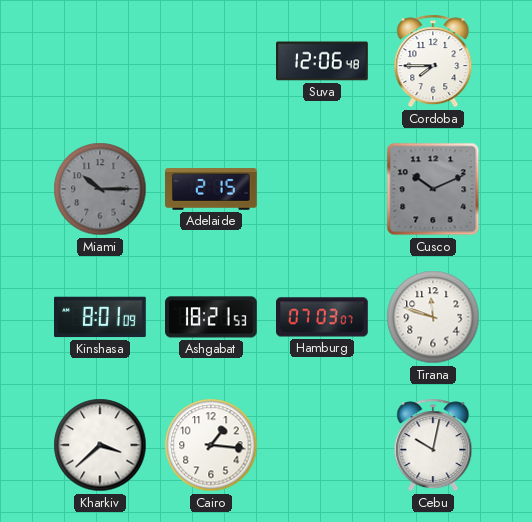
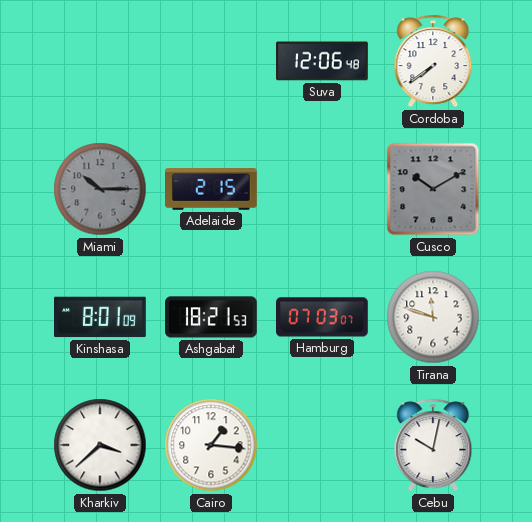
Cordoba: 7:45 -> 7:39
Cusco: 10:11 -> 10:10
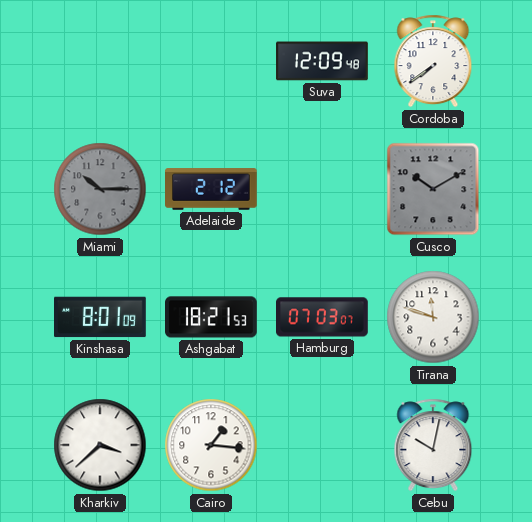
Suva: 12:06 -> 12:09
Adelaide: 2:15 -> 2:12
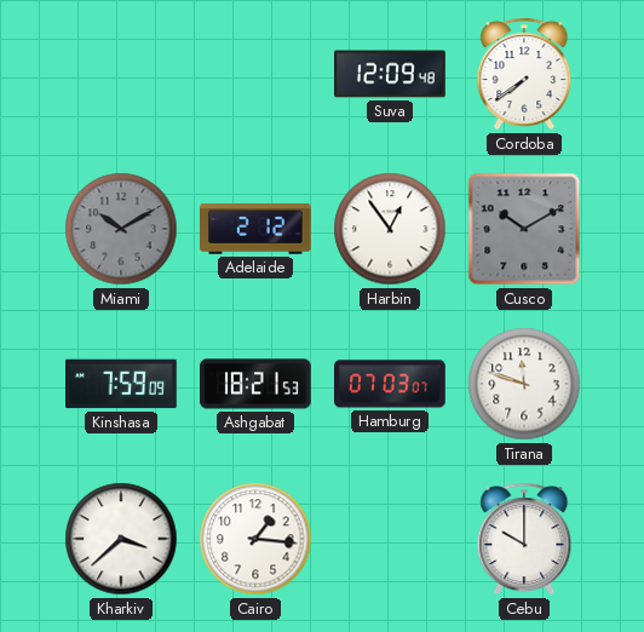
Miami: 10:15 -> 10:10
Harbin: none -> 12:54
Kinshasa: 8:01 -> 7:59
Cebu: 10:02 -> 10:00
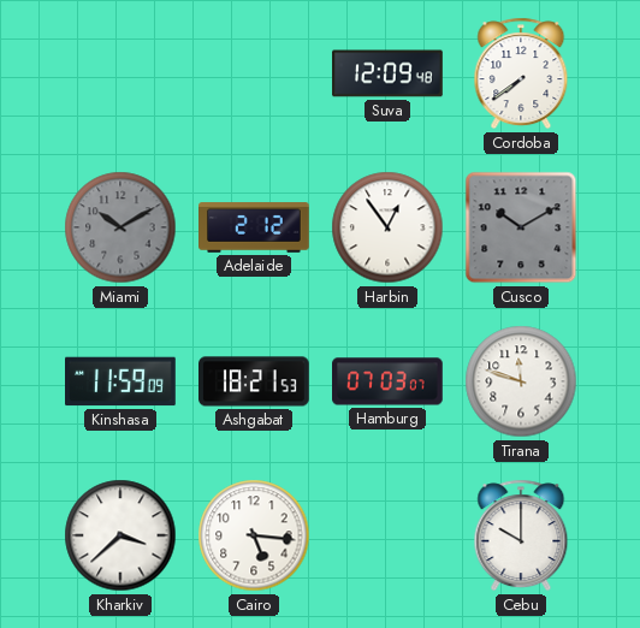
Kinshasa: 7:59 -> 11:59
Cairo: 1:16 -> 5:16
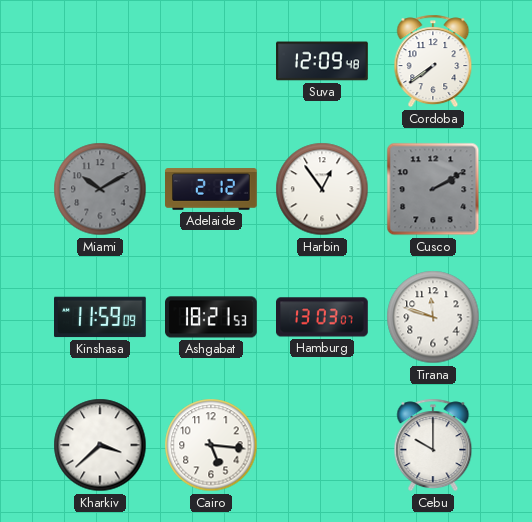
Cusco: 10:10 -> 2:10
Hamburg: 07:03 -> 13:03
